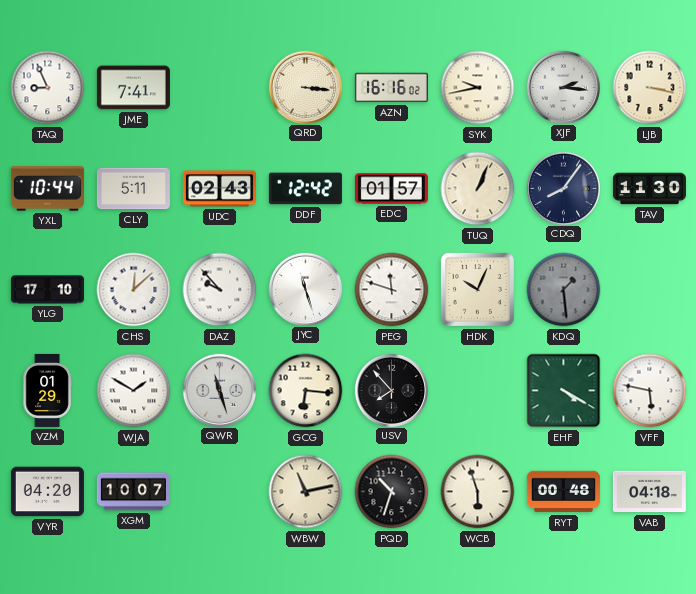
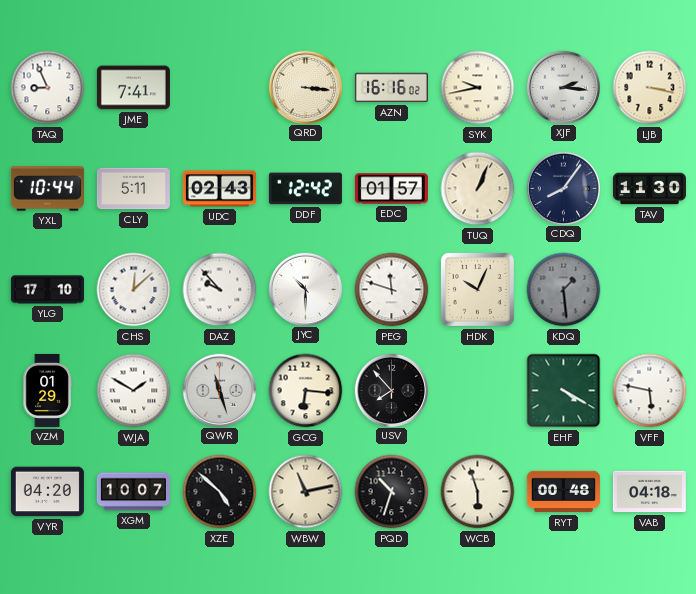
JYC: 11:27 -> 10:30
XZE: none -> 4:52
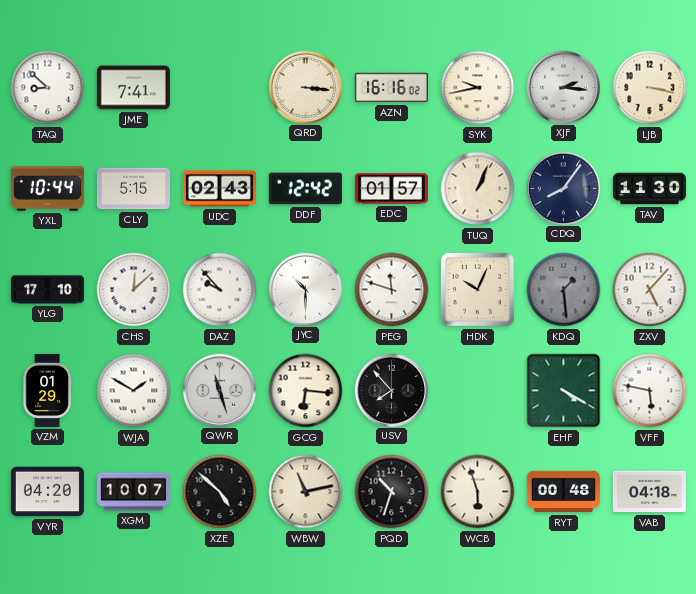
TAQ: 8:56 -> 8:52
CLY: 5:11 -> 5:15
ZXV: none -> 5:07
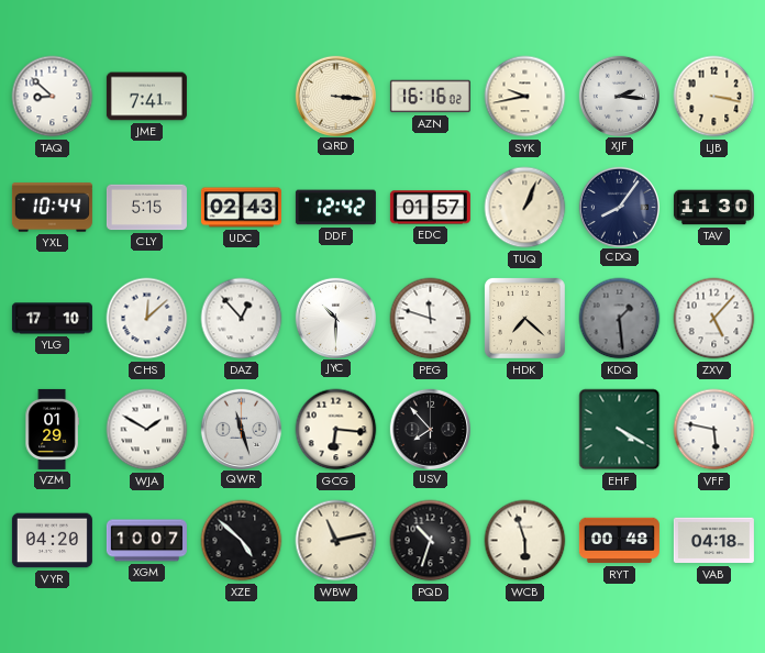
DAZ: 9:53 -> 12:53
HDK: 10:04 -> 7:22
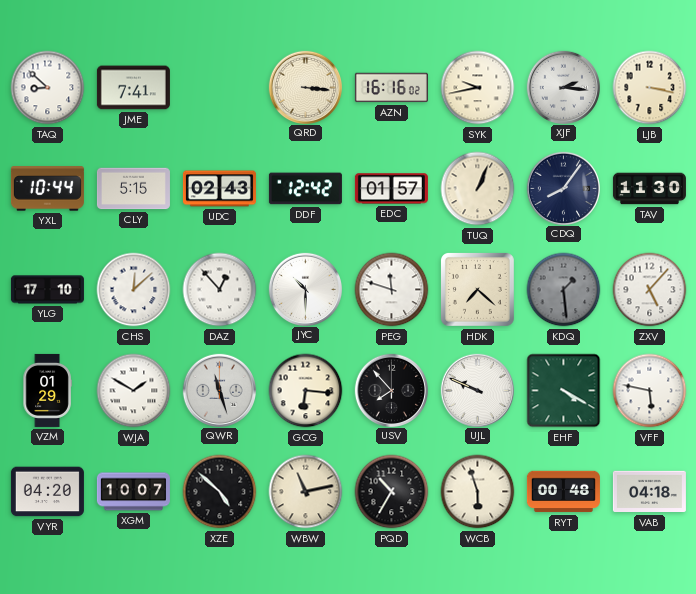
UJL: none -> 9:49
PQD: 10:33 -> 10:35
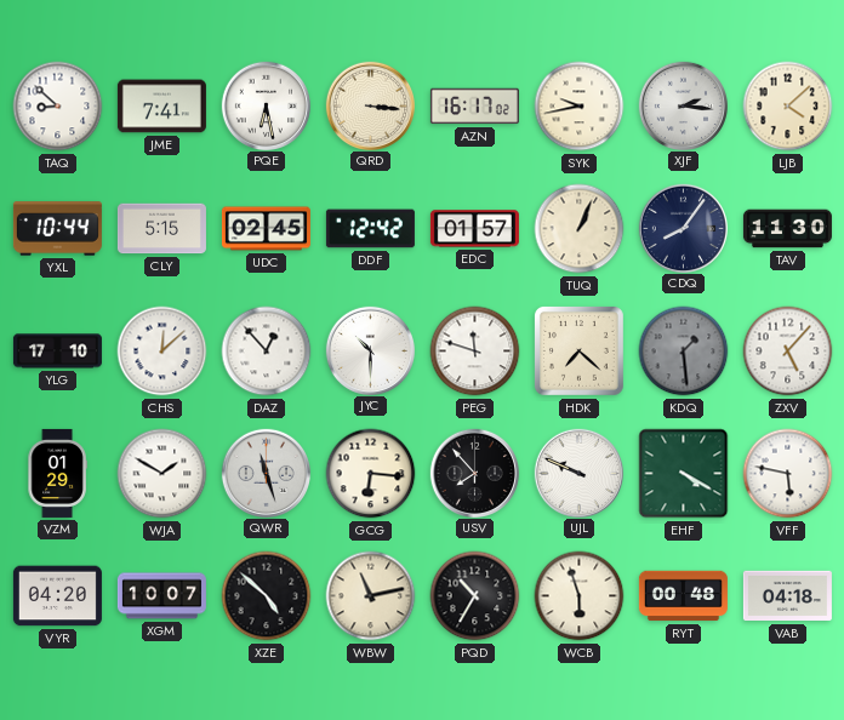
PQE: none -> 6:28
AZN: 16:16 -> 16:17
LJB: 3:17 -> 4:08
UDC: 02:43 -> 02:45
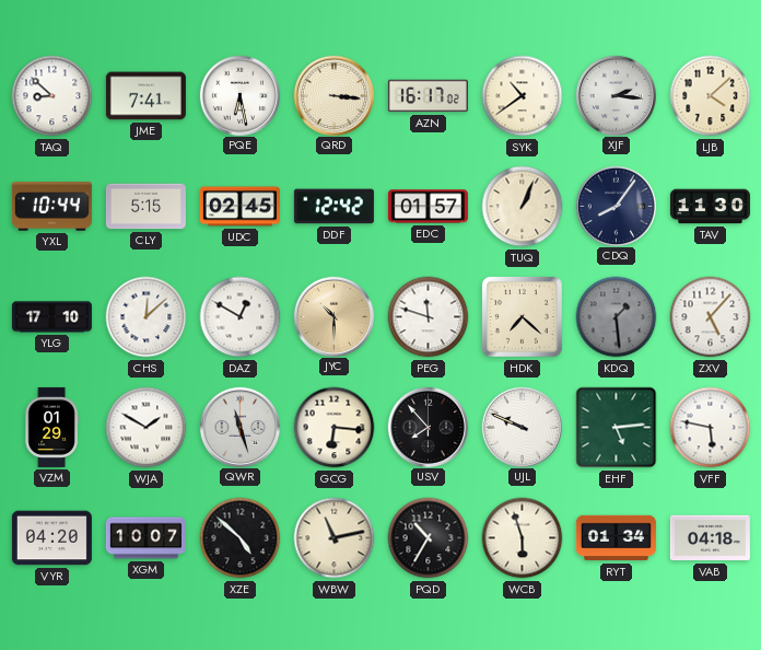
SYK: 9:43 -> 10:39
DAZ: 12:53 -> 12:50
JYC dial: white -> champagne
EHF: 4:20 -> 5:14
RYT: 00:48 -> 01:34
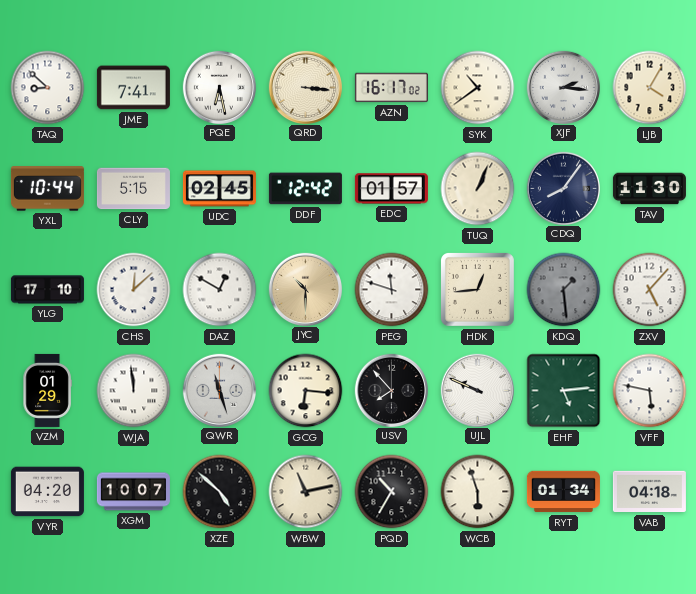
LJB: 4:08 -> 4:05
HDK: 7:22 -> 12:44
WJA: 1:50 -> 11:59
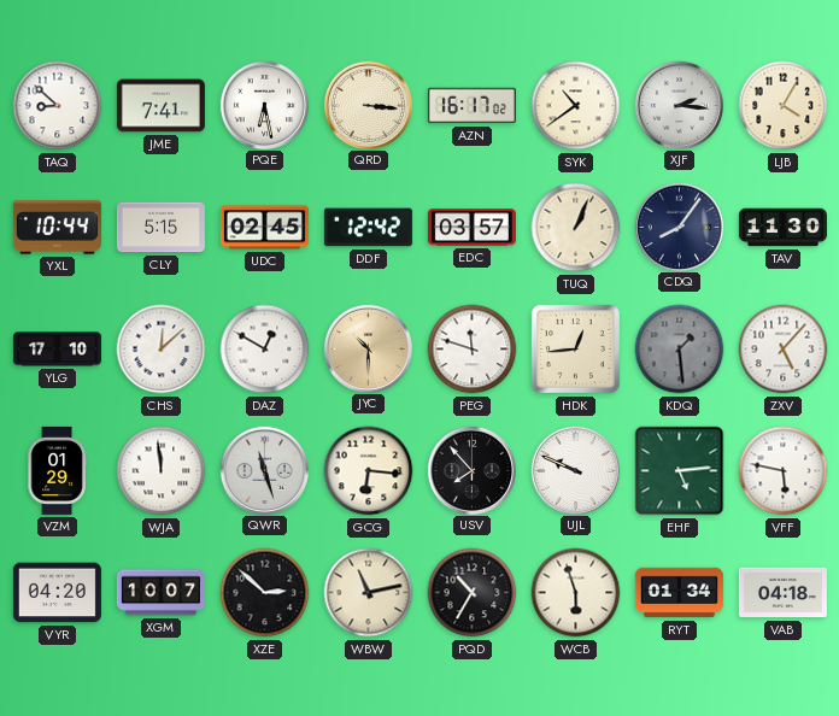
EDC: 01:57 -> 03:57
XZE: 4:52 -> 2:52
